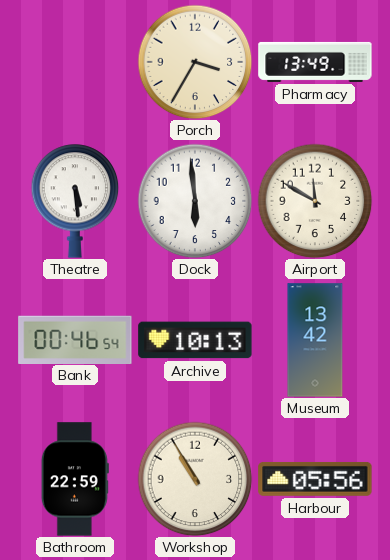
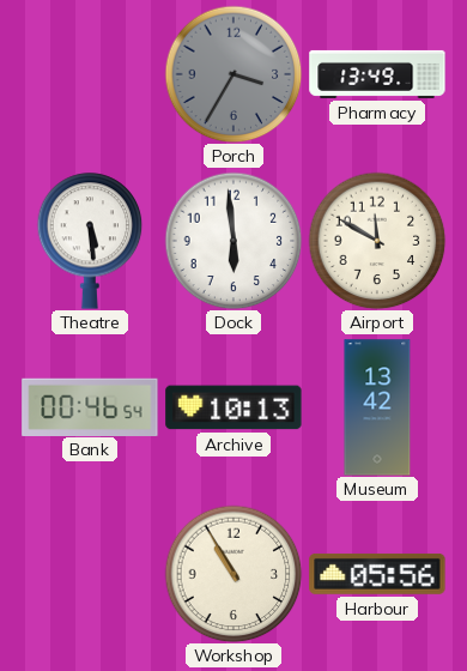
Porch dial: cream -> grey
Bathroom: 22:59 -> none
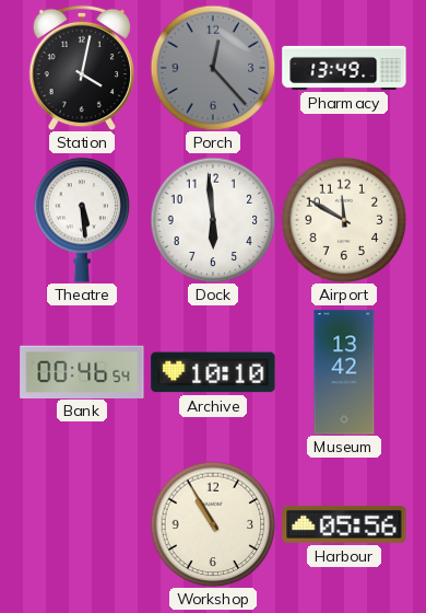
Station: none -> 4:02
Porch: 3:35 -> 12:23
Archive: 10:13 -> 10:10
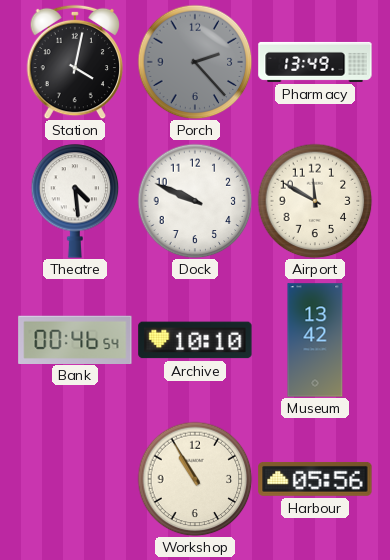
Porch: 12:23 -> 2:23
Theatre: 5:29 -> 4:29
Dock: 5:59 -> 9:49
